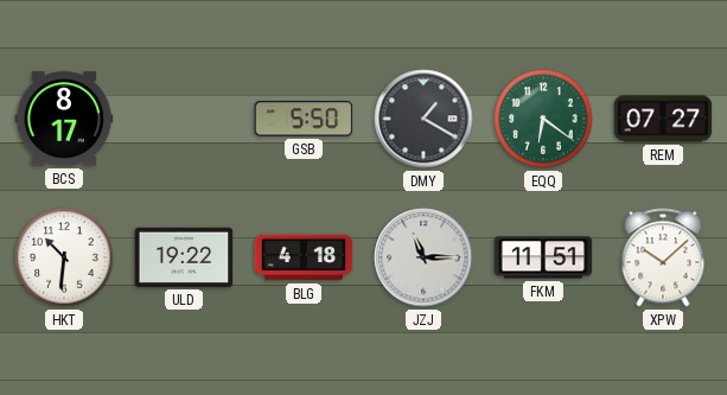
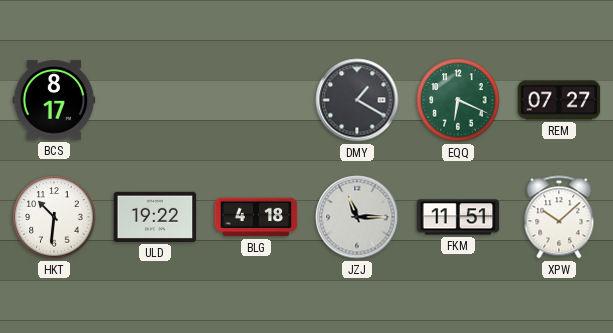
GSB: 5:50 -> none
EQQ: 6:21 -> 6:19
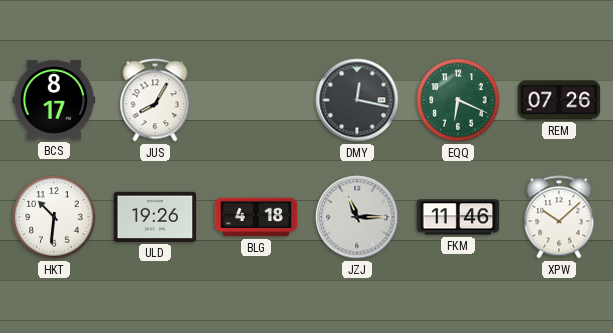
JUS: none -> 8:05
DMY: 1:20 -> 12:17
REM: 07:27 -> 07:26
ULD: 19:22 -> 19:26
FKM: 11:51 -> 11:46
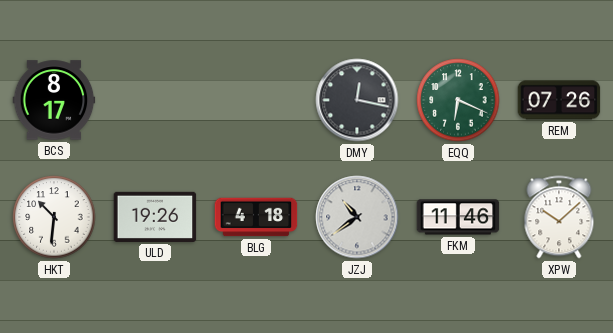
JUS: 8:05 -> none
JZJ: 11:15 -> 10:39
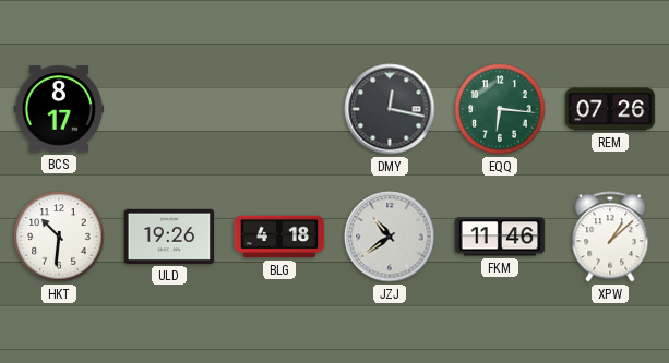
EQQ: 6:19 -> 6:16
XPW: 10:08 -> 1:08
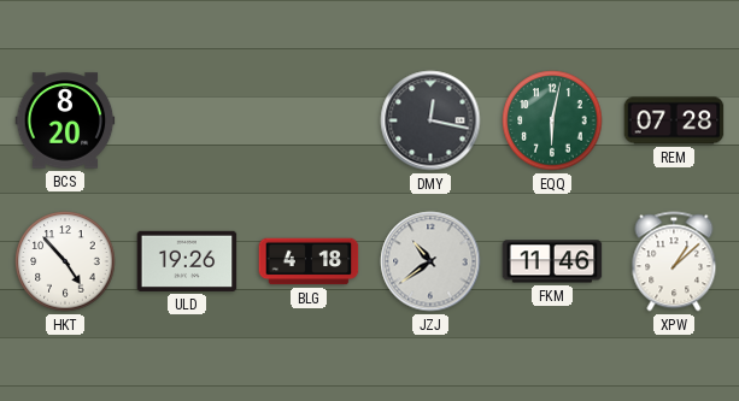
BCS: 8:17 -> 8:20
EQQ: 6:16 -> 6:02
REM: 07:26 -> 07:28
HKT: 10:31 -> 4:53
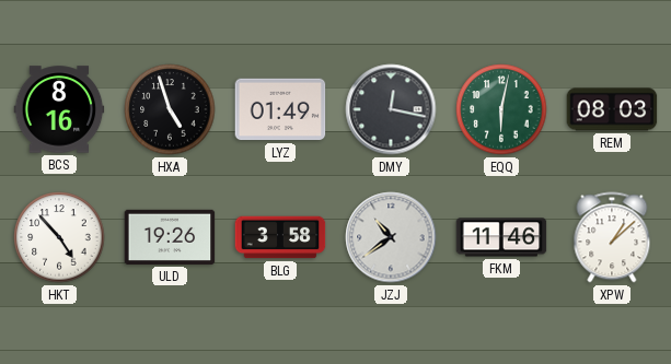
BCS: 8:20 -> 8:16
HXA: none -> 4:57
LYZ: none -> 01:49
REM: 07:28 -> 08:03
BLG: 4:18 -> 3:58
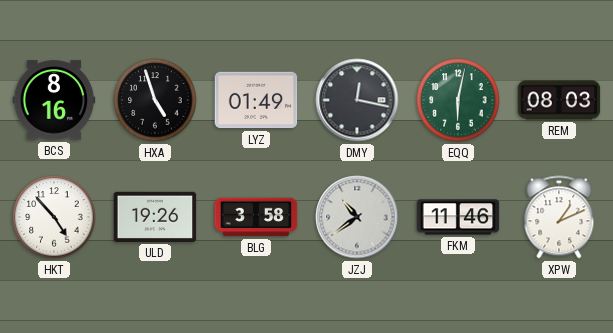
XPW: 1:08 -> 1:11
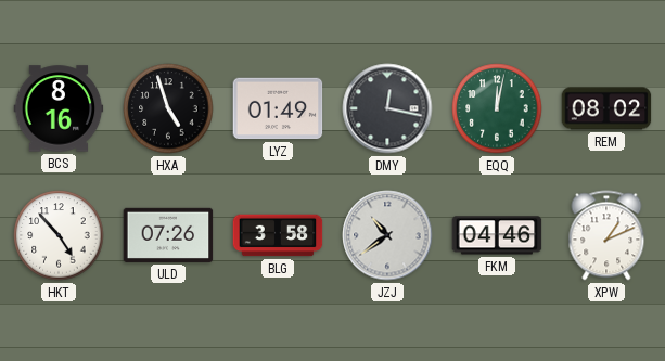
EQQ: 6:02 -> 12:02
REM: 08:03 -> 08:02
ULD: 19:26 -> 07:26
FKM: 11:46 -> 04:46
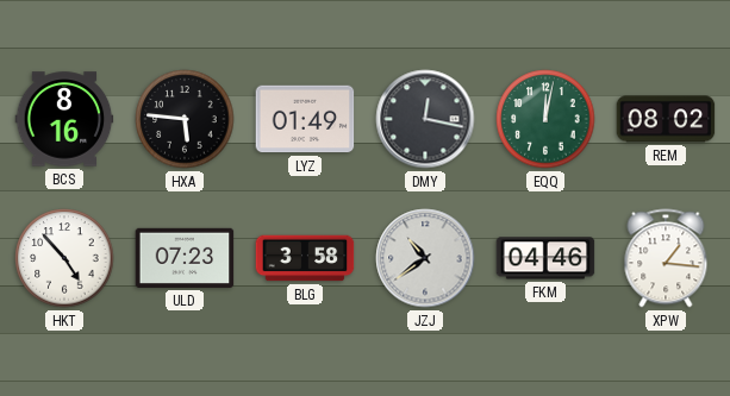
HXA: 4:57 -> 5:46
ULD: 07:26 -> 07:23
XPW: 1:11 -> 1:16
